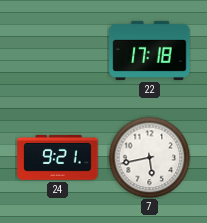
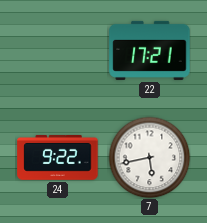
22: 17:18 -> 17:21
24: 9:21 -> 9:22
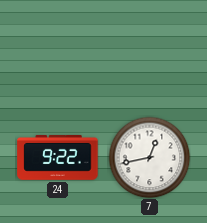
22: 17:21 -> none
7: 5:43 -> 12:43
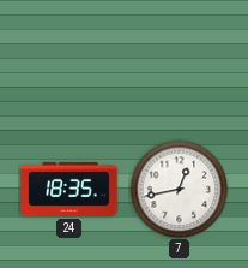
24: 9:22 -> 18:35
